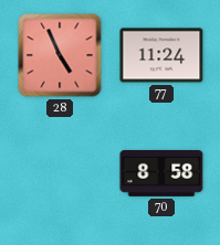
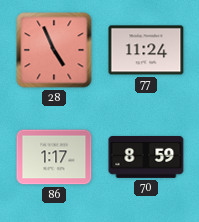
86: none -> 1:17
70: 8:58 -> 8:59
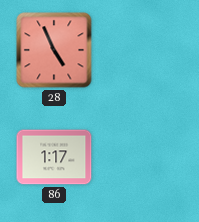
77: 11:24 -> none
70: 8:59 -> none
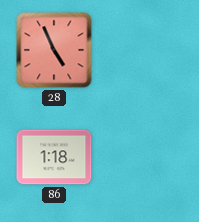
86: 1:17 -> 1:18
